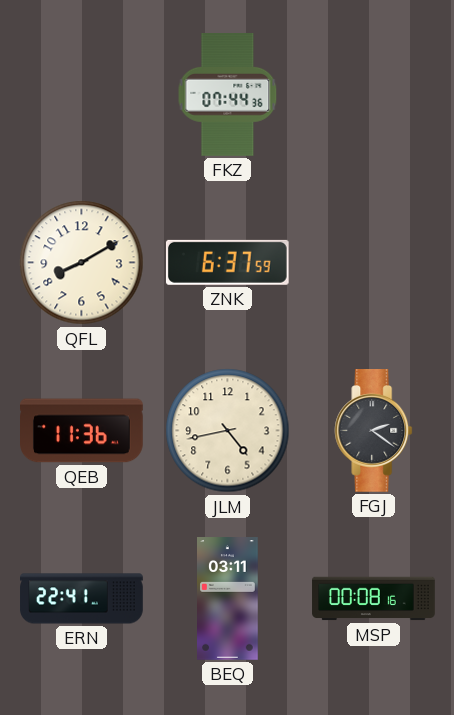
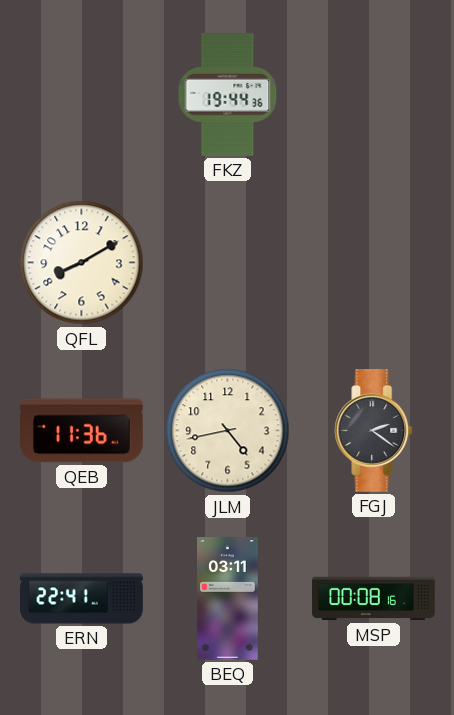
FKZ: 07:44 -> 19:44
ZNK: 6:37 -> none
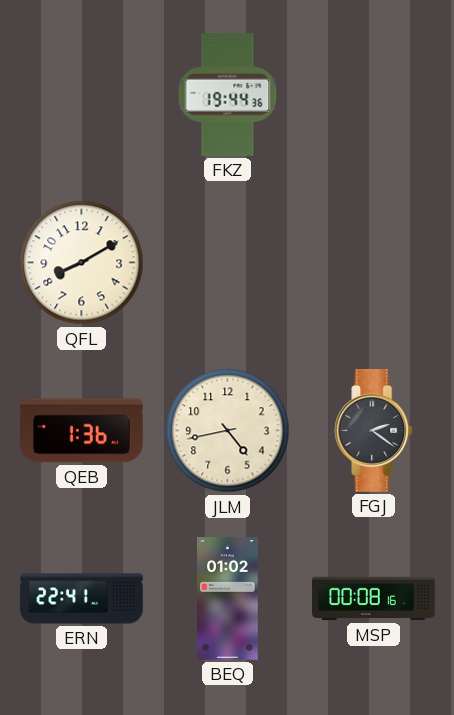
QEB: 11:36 -> 1:36
BEQ: 03:11 -> 01:02
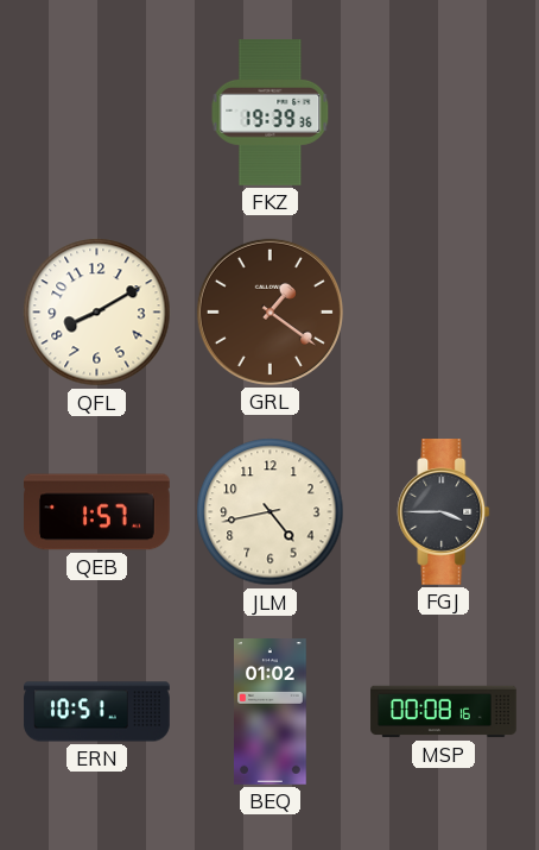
FKZ: 19:44 -> 19:39
GRL: none -> 1:21
QEB: 1:36 -> 1:57
FGJ: 2:21 -> 3:45
ERN: 22:41 -> 10:51
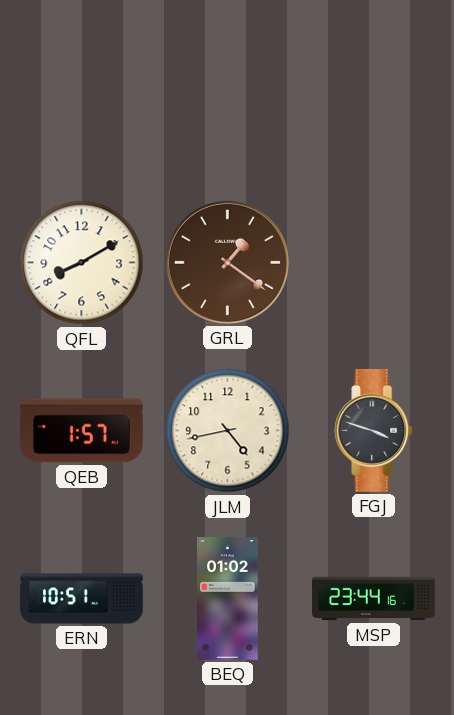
FKZ: 19:39 -> none
FGJ: 3:45 -> 3:48
MSP: 00:08 -> 23:44
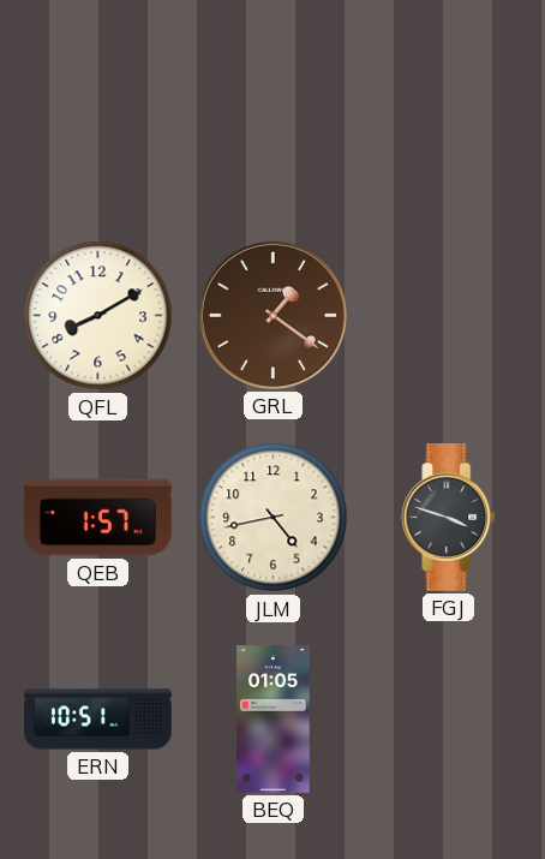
BEQ: 01:02 -> 01:05
MSP: 23:44 -> none
